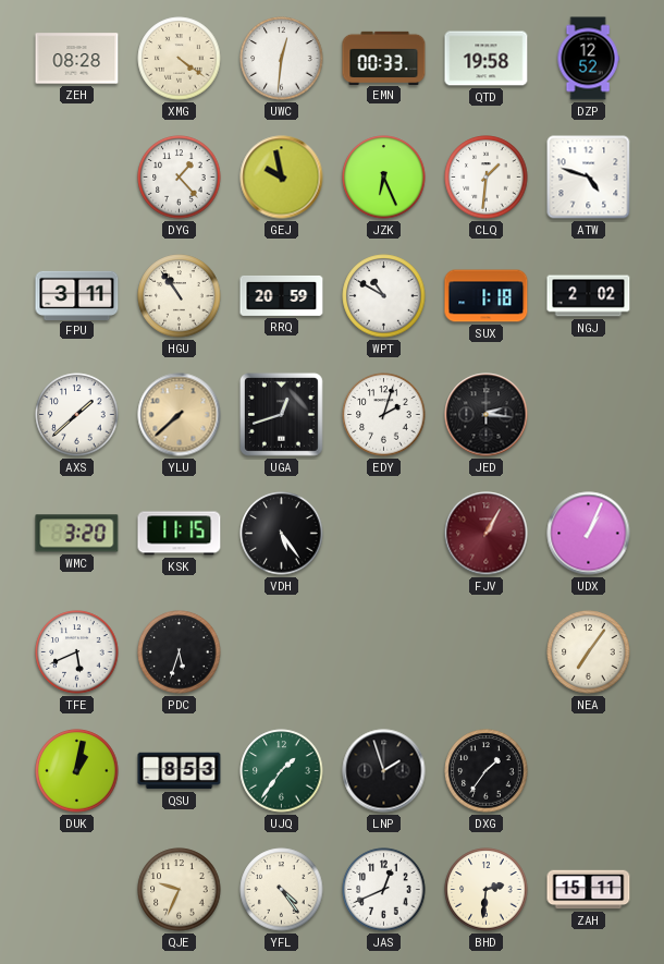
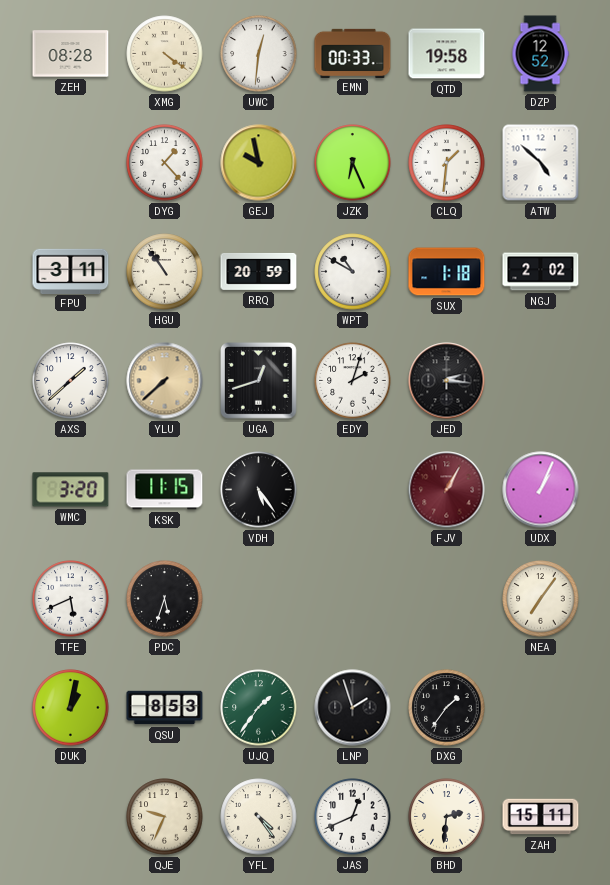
ATW: 4:48 -> 4:52
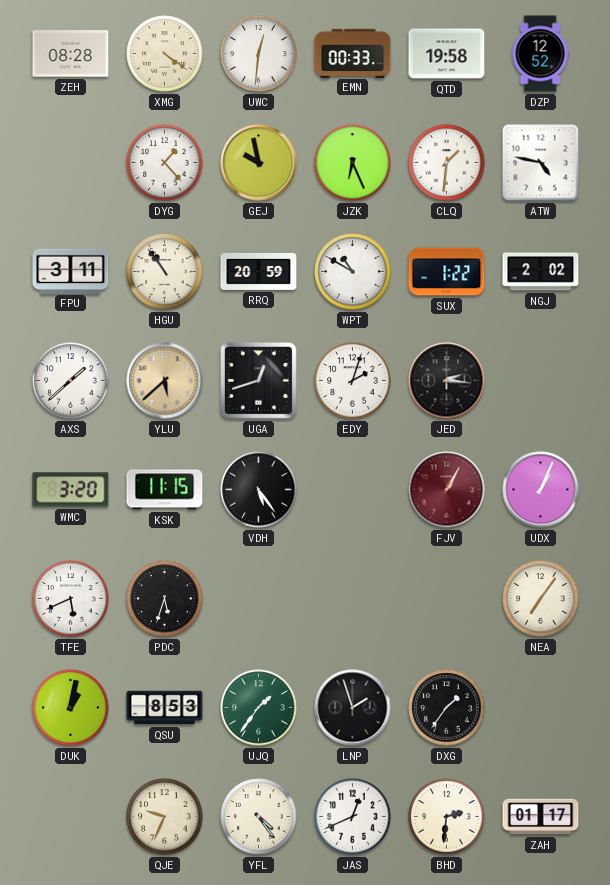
ATW: 4:52 -> 4:47
SUX: 1:18 -> 1:22
YLU: 7:38 -> 5:38
ZAH: 15:11 -> 01:17
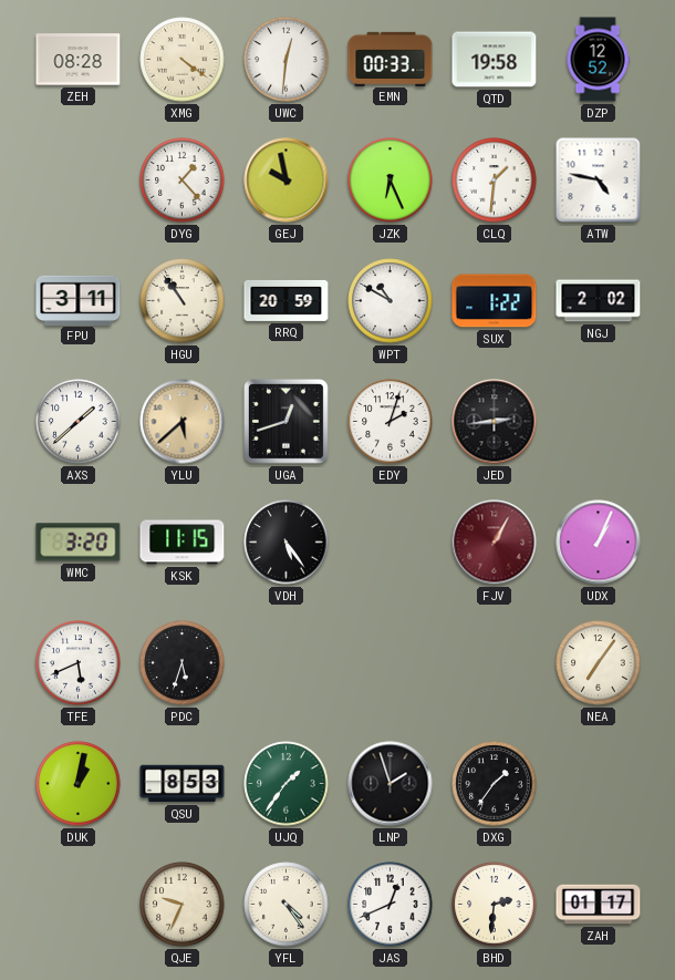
JED: 2:16 -> 2:44
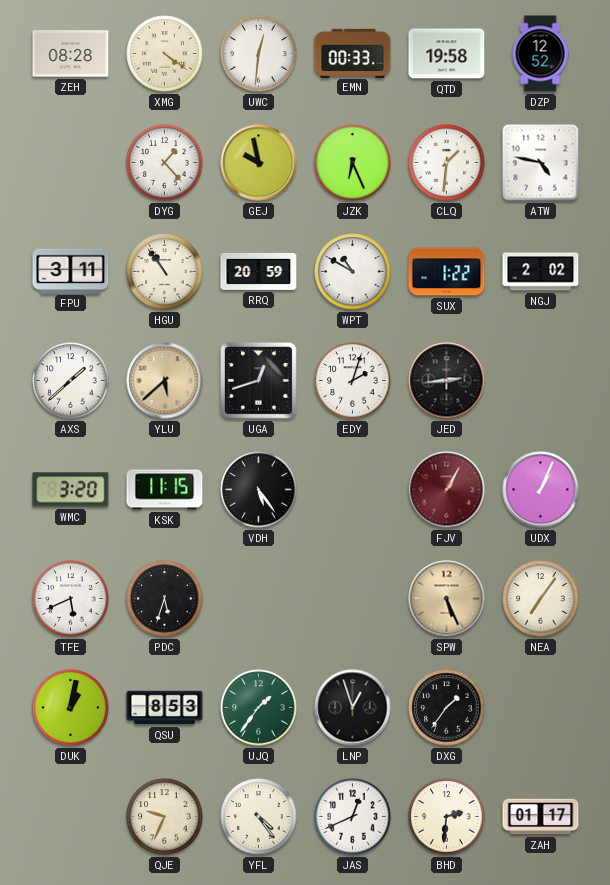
SPW: none -> 5:26
LNP: 1:57 -> 12:57
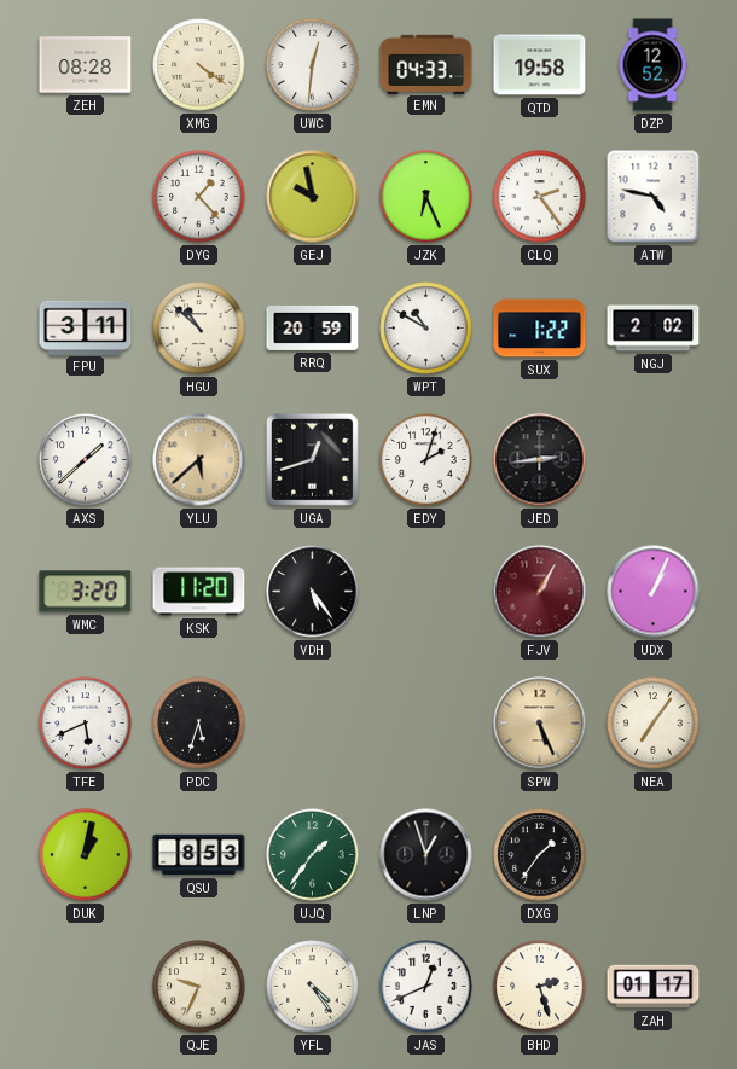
EMN: 00:33 -> 04:33
CLQ: 1:31 -> 2:24
HGU: 10:54 -> 10:52
KSK: 11:15 -> 11:20
BHD: 2:31 -> 2:27
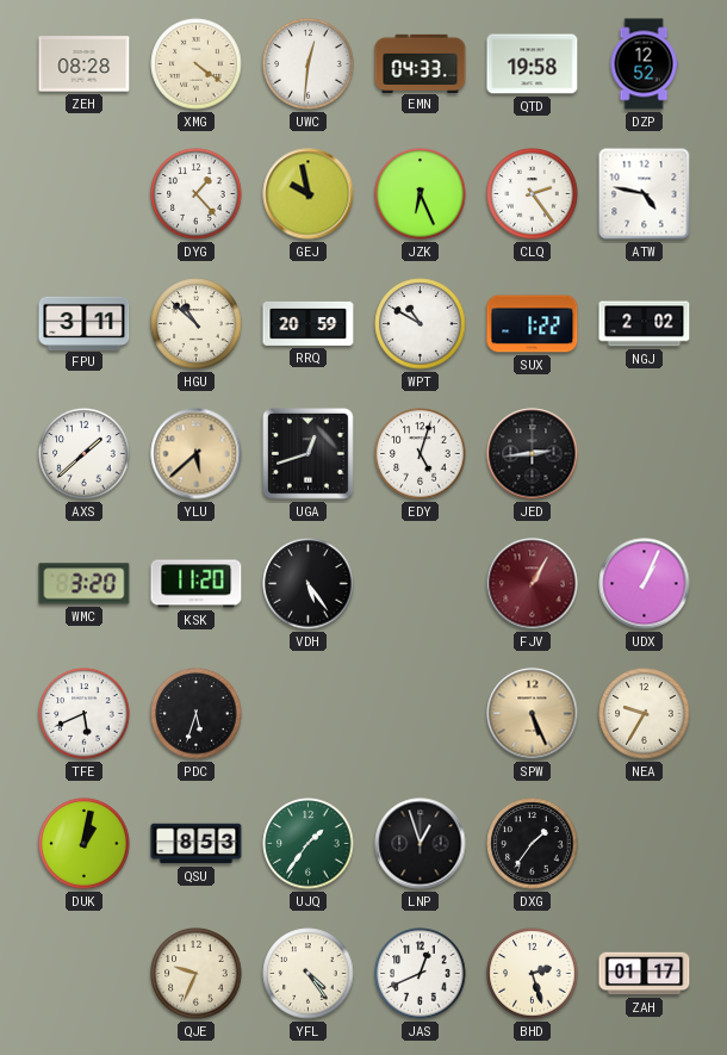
EDY: 2:03 -> 5:03
NEA: 7:06 -> 9:35
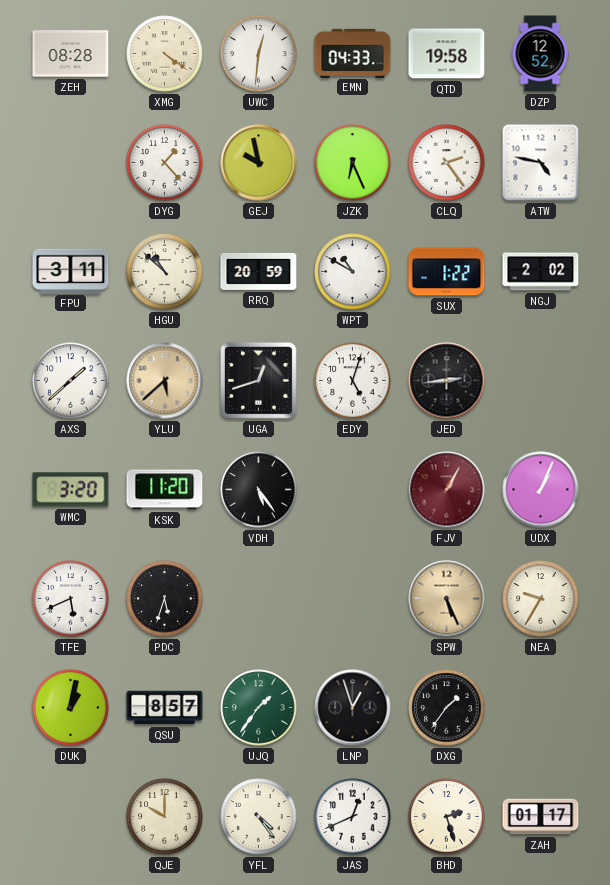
QSU: 8:53 -> 8:57
QJE: 9:34 -> 10:00
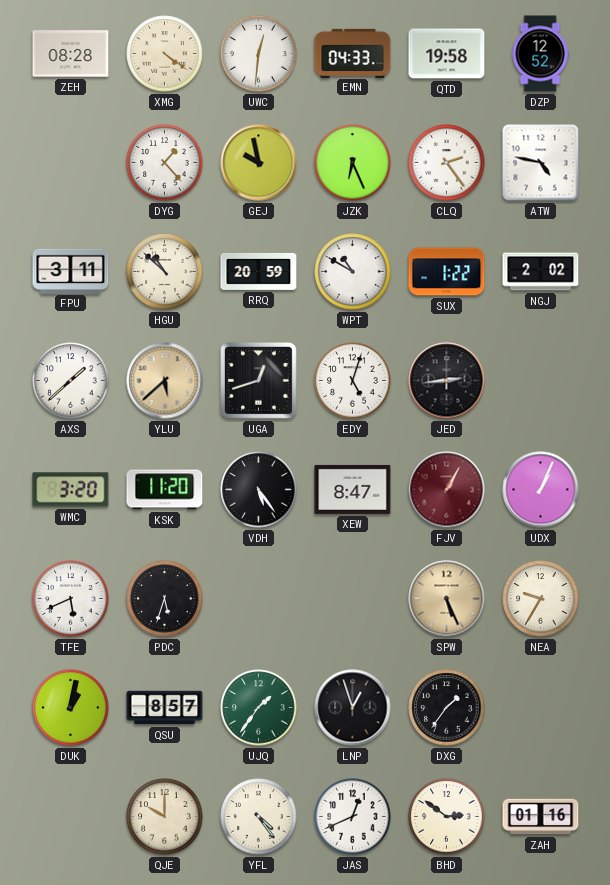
XEW: none -> 8:47
BHD: 2:27 -> 2:51
ZAH: 01:17 -> 01:16
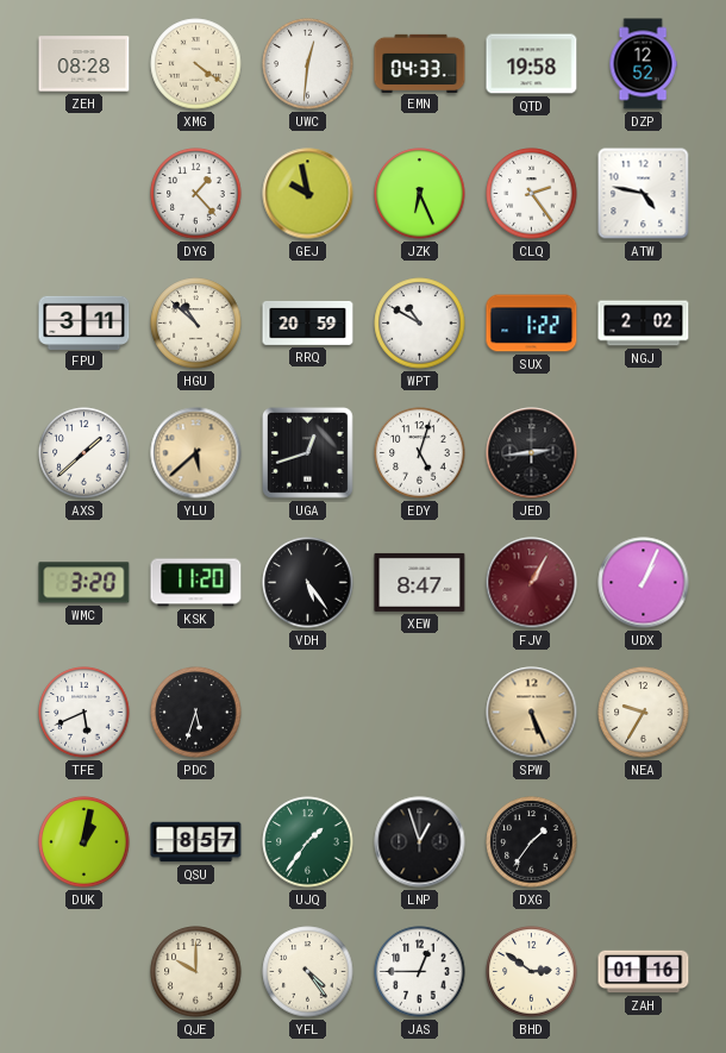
JAS: 12:41 -> 12:45
